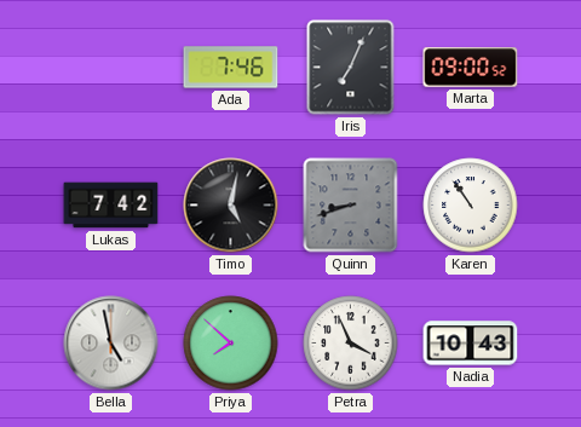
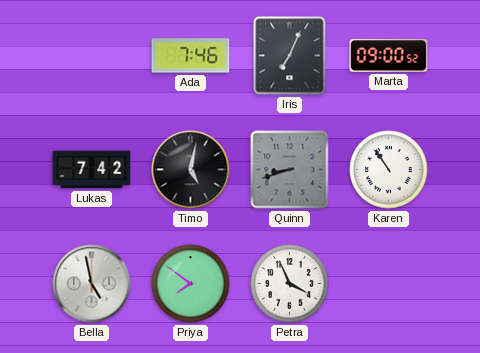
Priya: 7:52 -> 7:51
Nadia: 10:43 -> none
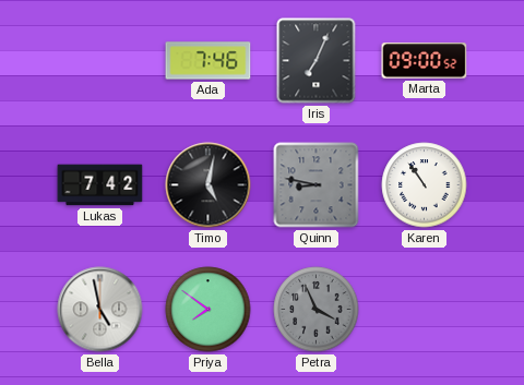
Quinn: 8:42 -> 8:47
Petra dial: white -> grey
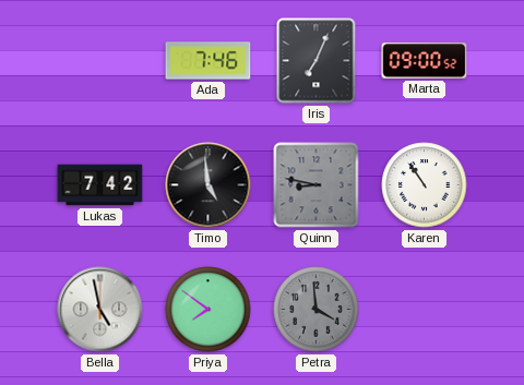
Timo: 5:02 -> 4:59
Petra: 3:56 -> 3:59
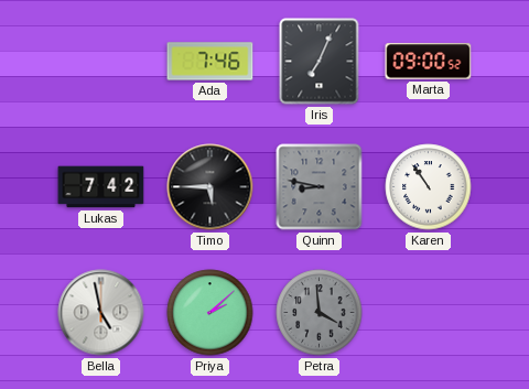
Timo: 4:59 -> 5:45
Priya: 7:51 -> 2:08
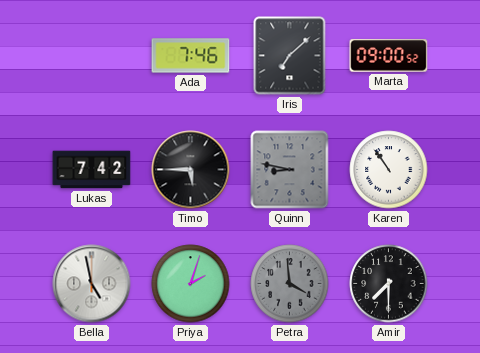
Iris: 7:04 -> 7:08
Priya: 2:08 -> 2:03
Amir: none -> 7:30
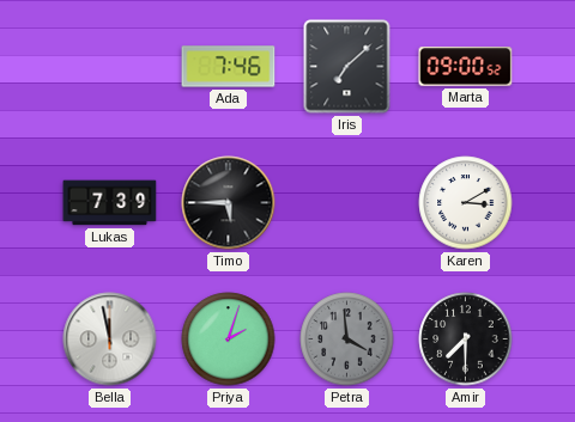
Lukas: 7:42 -> 7:39
Quinn: 8:47 -> none
Karen: 10:54 -> 3:10
Bella: 4:58 -> 11:58
